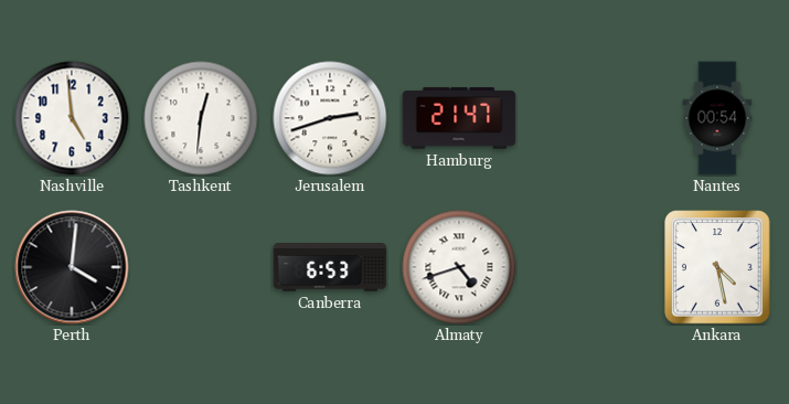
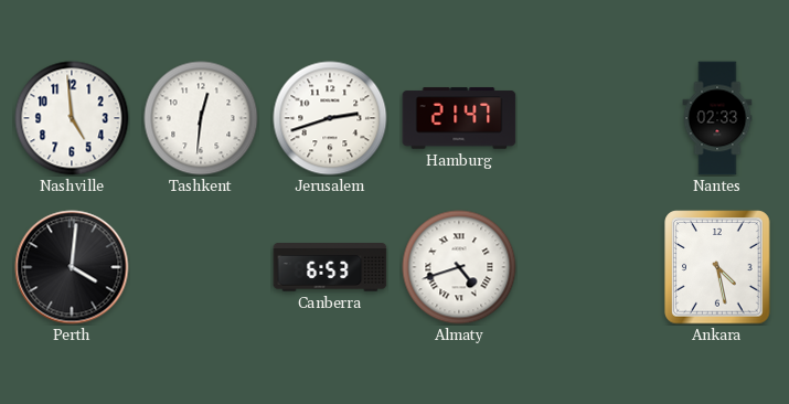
Nantes: 00:54 -> 02:33
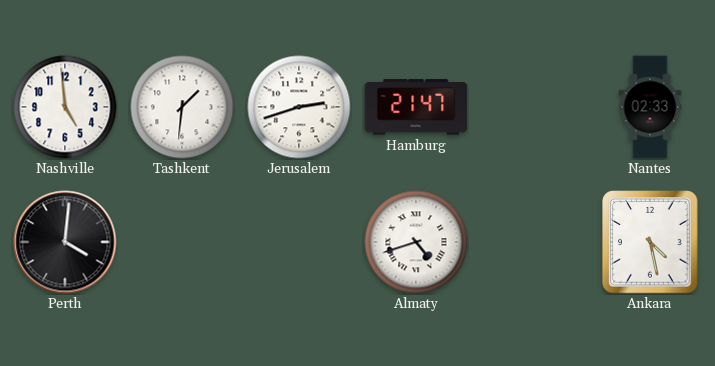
Tashkent: 12:31 -> 1:31
Canberra: 6:53 -> none
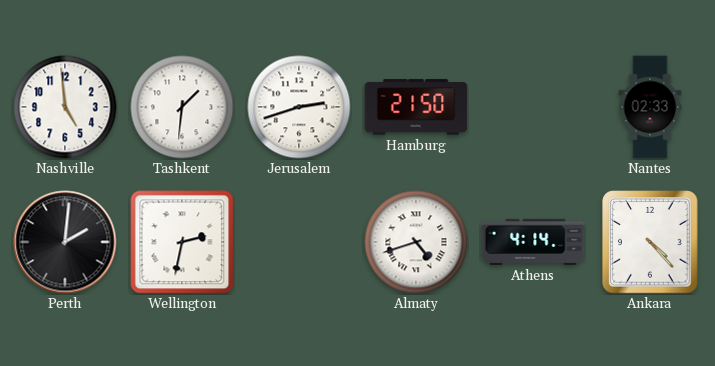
Hamburg: 21:47 -> 21:50
Perth: 4:01 -> 2:01
Wellington: none -> 2:32
Athens: none -> 4:14
Ankara: 4:28 -> 4:23
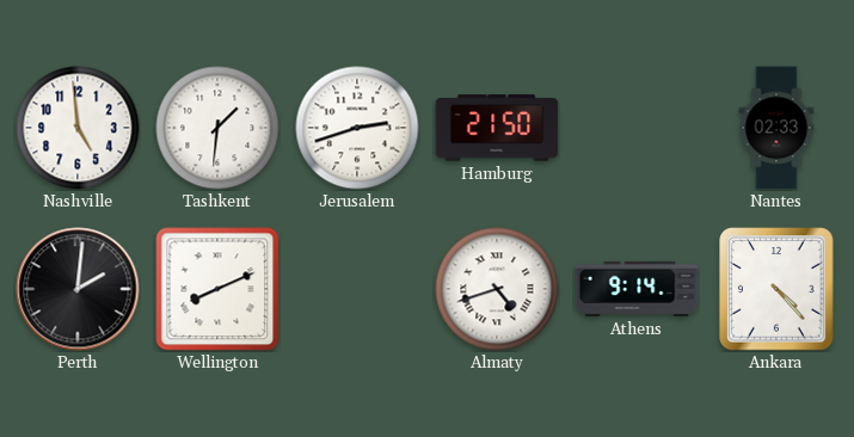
Wellington: 2:32 -> 8:11
Athens: 4:14 -> 9:14
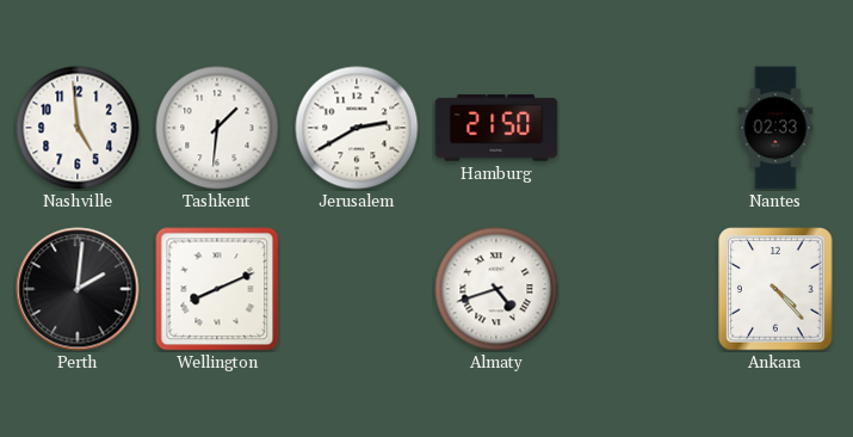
Jerusalem: 2:42 -> 2:40
Athens: 9:14 -> none
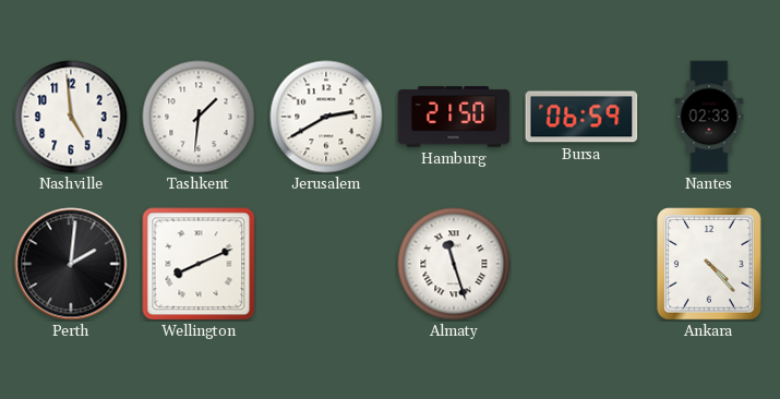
Bursa: none -> 06:59
Almaty: 4:42 -> 11:27
